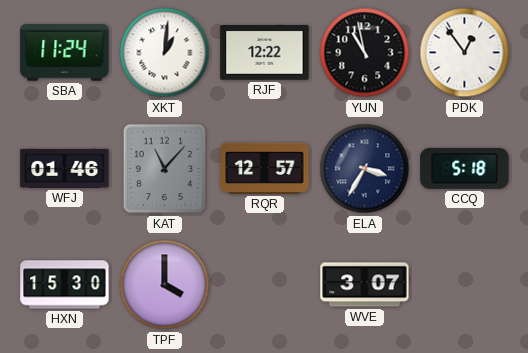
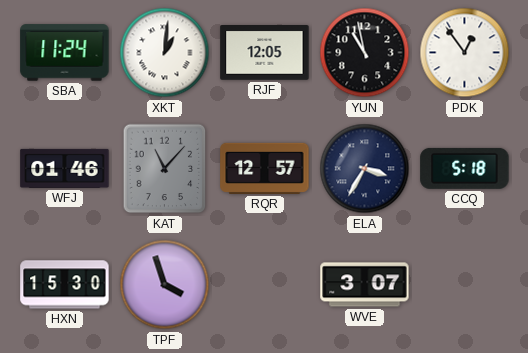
RJF: 12:22 -> 12:05
TPF: 4:00 -> 3:57
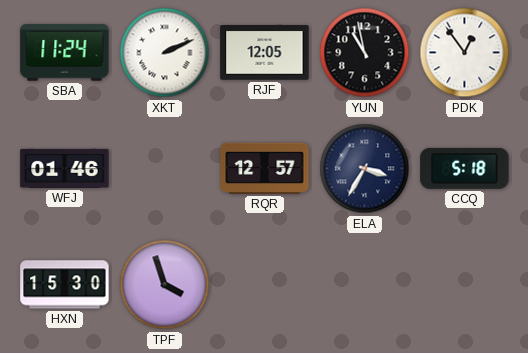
XKT: 1:01 -> 2:11
KAT: 11:07 -> none
WVE: 3:07 -> none
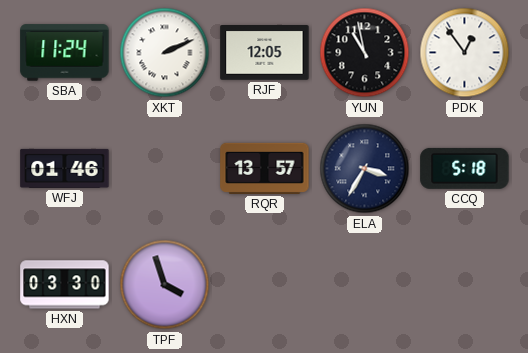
RQR: 12:57 -> 13:57
HXN: 15:30 -> 03:30
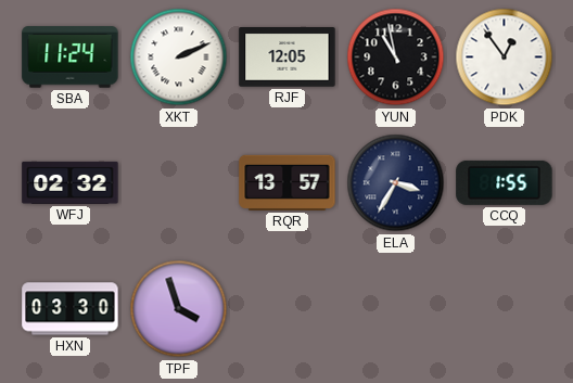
WFJ: 01:46 -> 02:32
CCQ: 5:18 -> 1:55
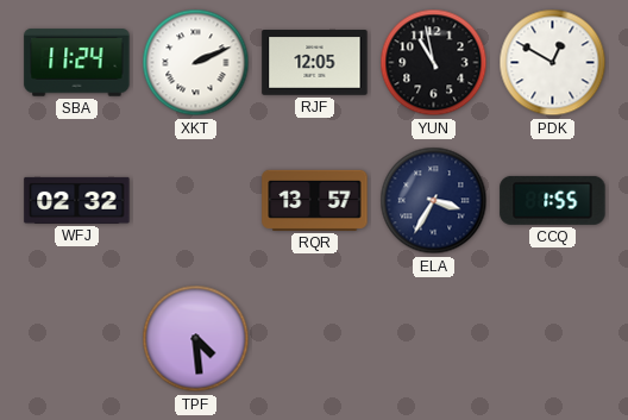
PDK: 12:54 -> 12:50
HXN: 03:30 -> none
TPF: 3:57 -> 4:29
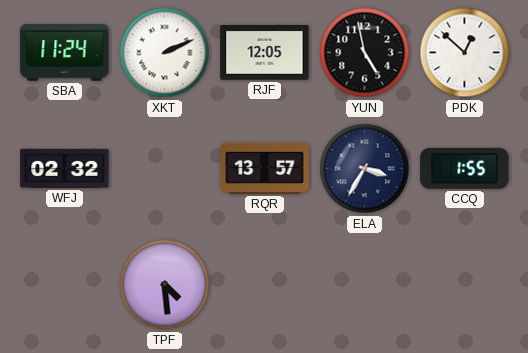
YUN: 10:58 -> 4:58
PDK: 12:50 -> 12:52
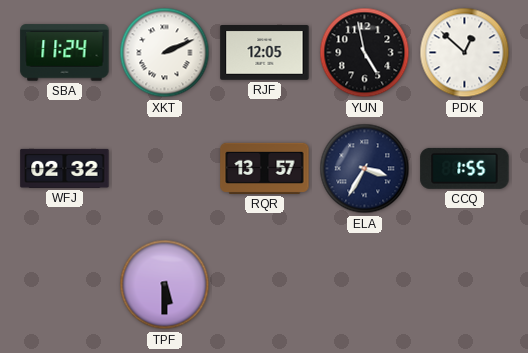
TPF: 4:29 -> 5:30
